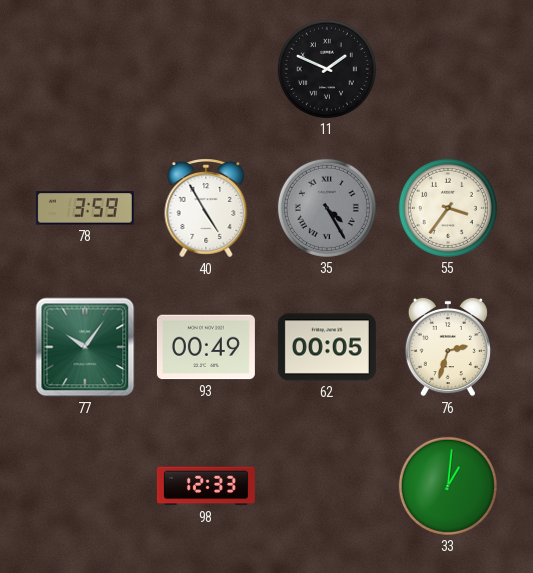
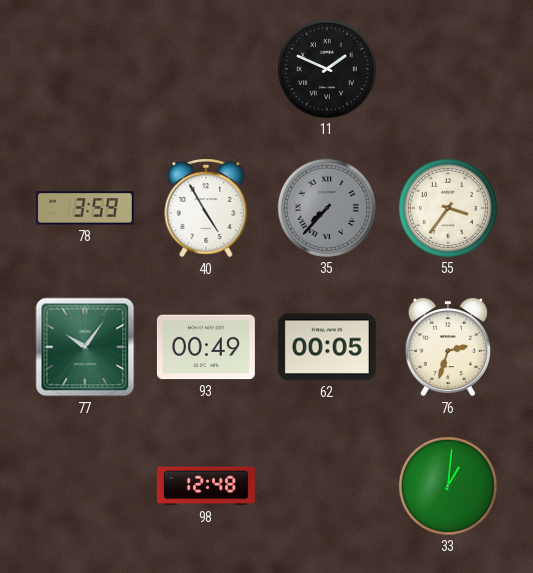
35: 4:25 -> 7:37
98: 12:33 -> 12:48
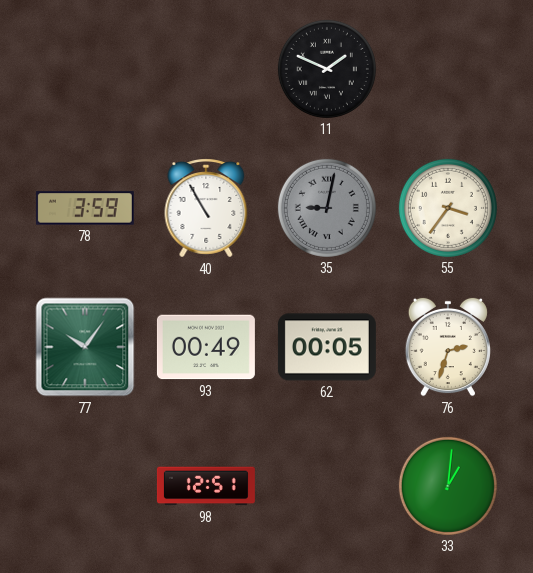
40: 4:55 -> 10:55
35: 7:37 -> 9:02
98: 12:48 -> 12:51
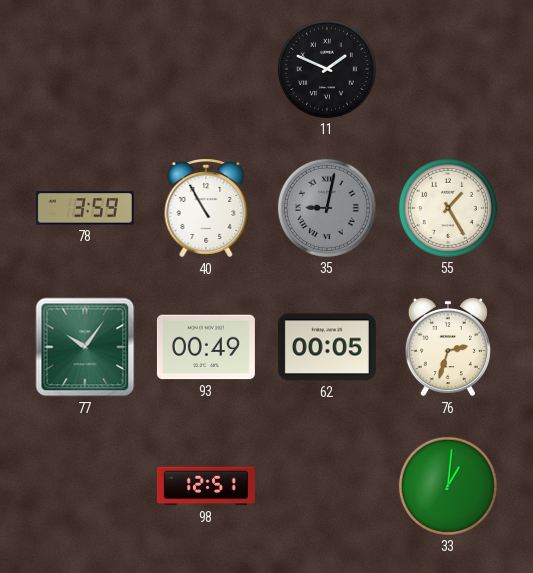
55: 3:36 -> 1:25
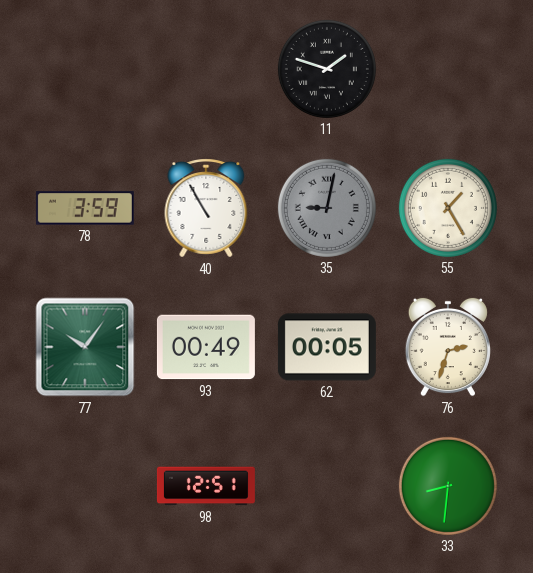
11: 1:49 -> 1:48
33: 1:01 -> 8:31
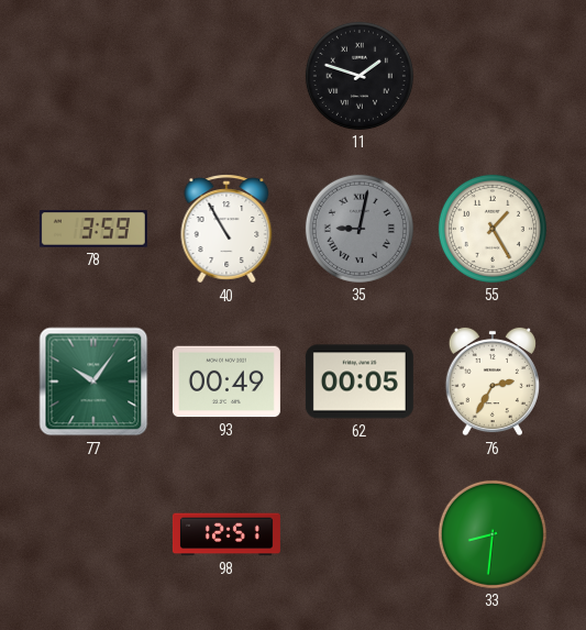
76: 2:33 -> 2:35
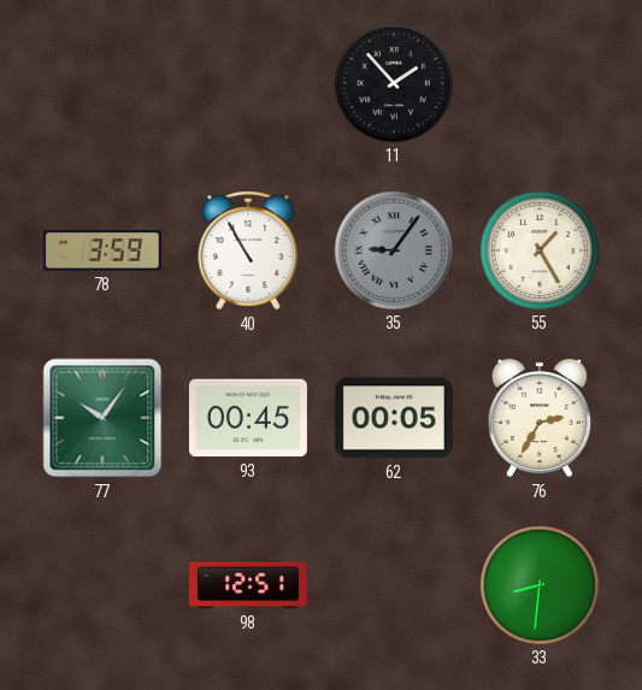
11: 1:48 -> 1:53
35: 9:02 -> 9:06
93: 00:49 -> 00:45
